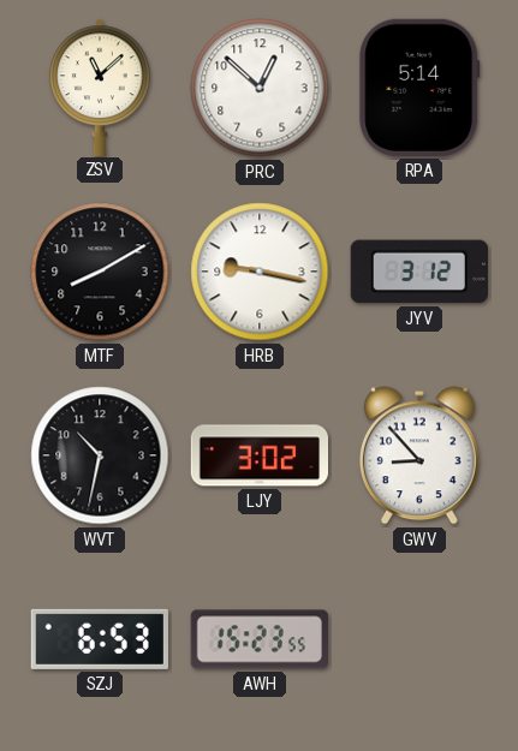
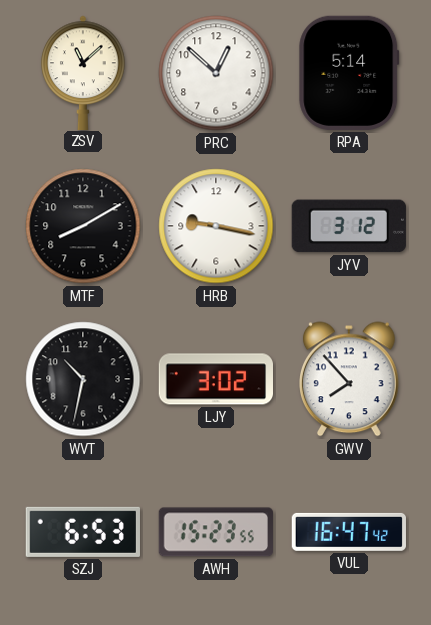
GWV: 8:53 -> 7:53
VUL: none -> 16:47
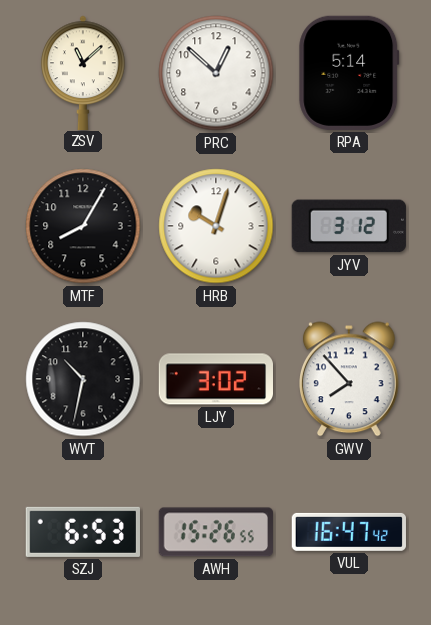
MTF: 8:10 -> 8:05
HRB: 9:17 -> 10:03
AWH: 15:23 -> 15:26
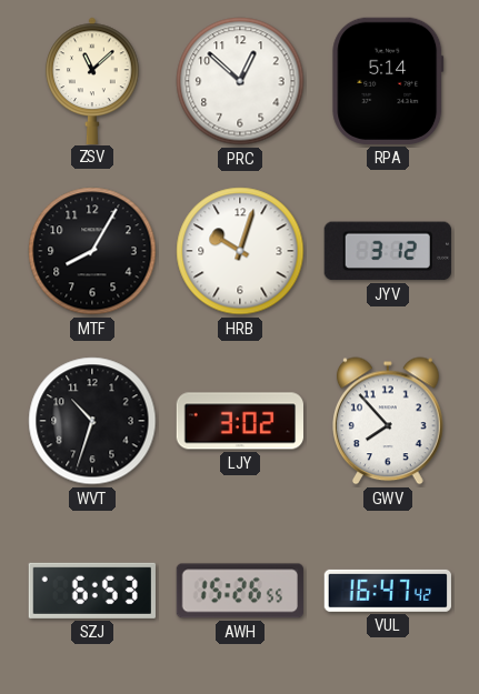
WVT: 10:32 -> 10:33
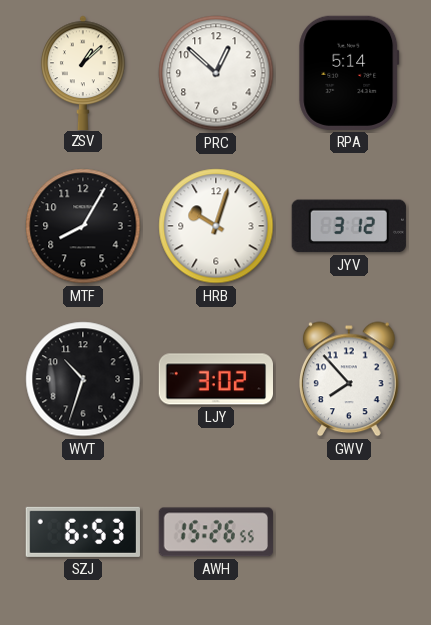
ZSV: 11:08 -> 1:08
VUL: 16:47 -> none
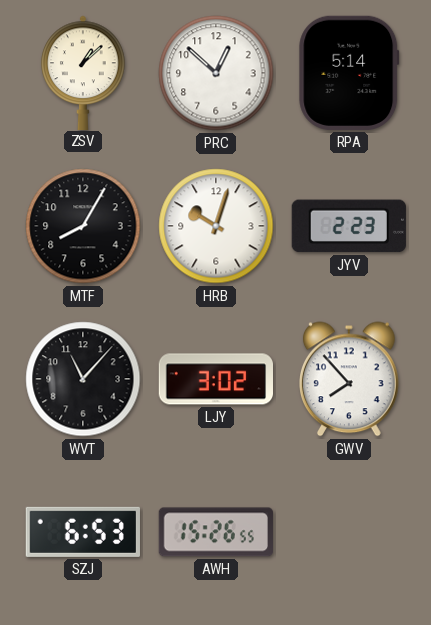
JYV: 3:12 -> 2:23
WVT: 10:33 -> 11:07
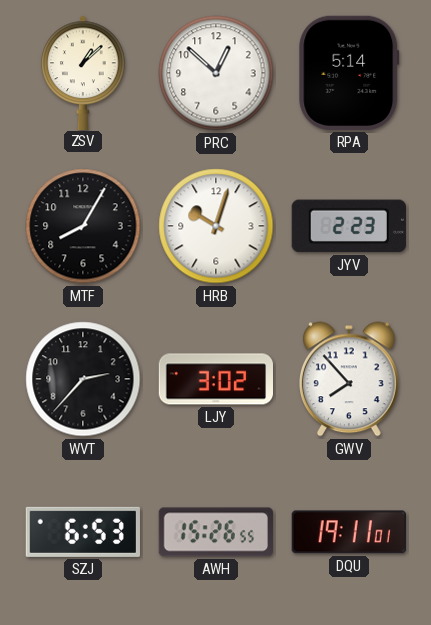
WVT: 11:07 -> 2:37
DQU: none -> 19:11
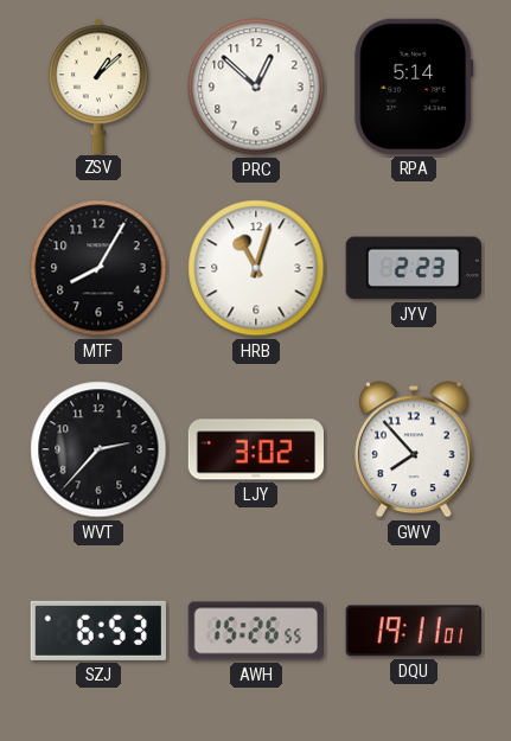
HRB: 10:03 -> 11:03
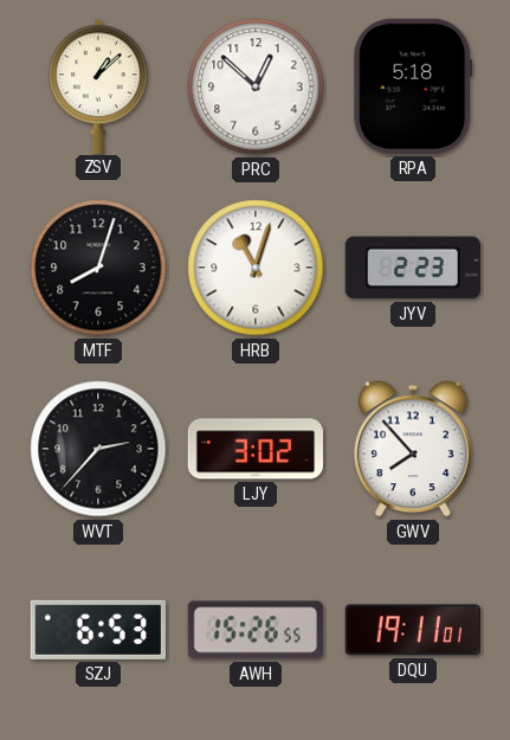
RPA: 5:14 -> 5:18
MTF: 8:05 -> 8:03
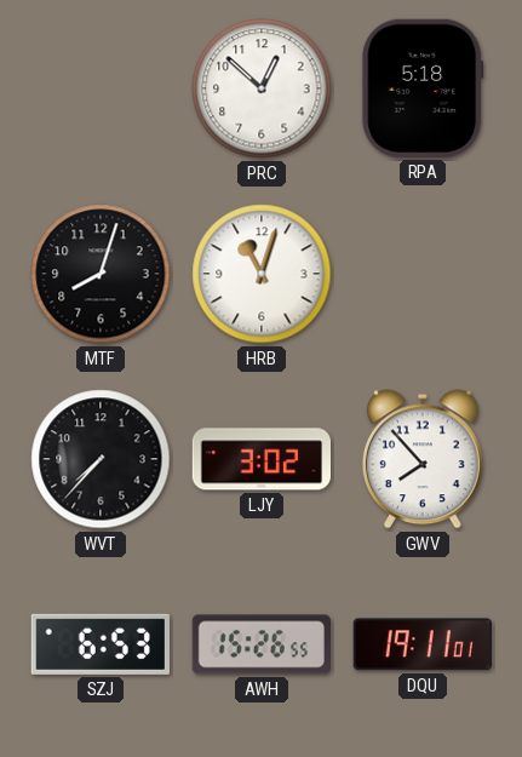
ZSV: 1:08 -> none
JYV: 2:23 -> none
WVT: 2:37 -> 7:37
